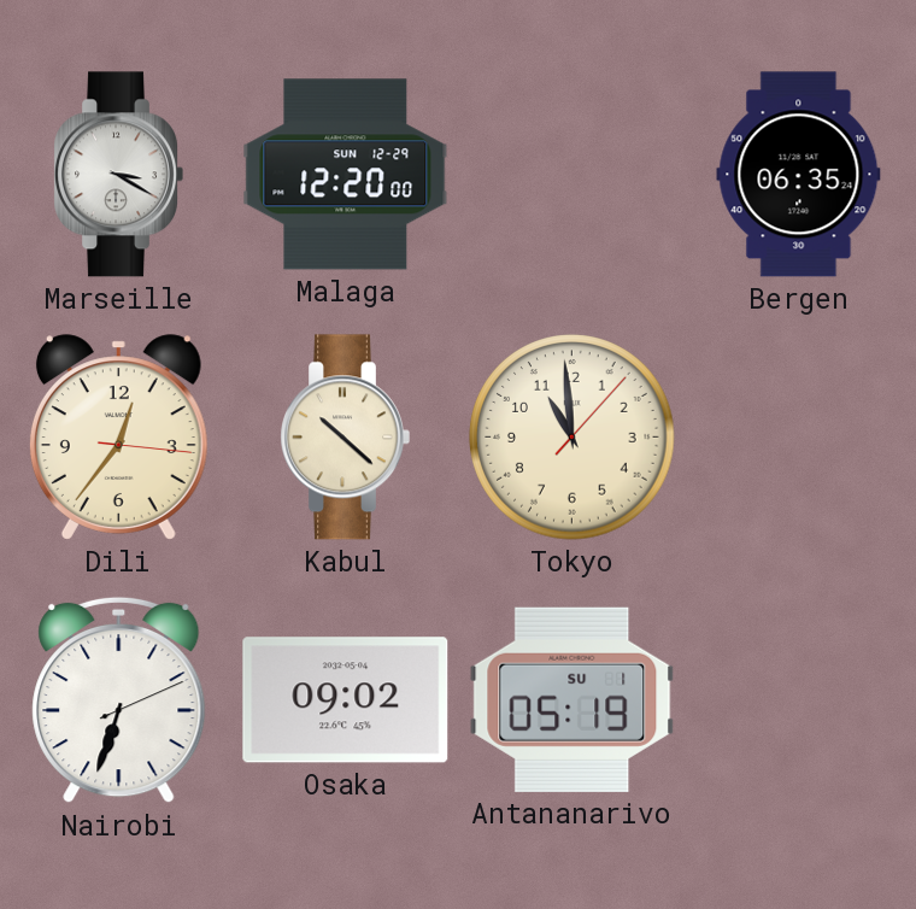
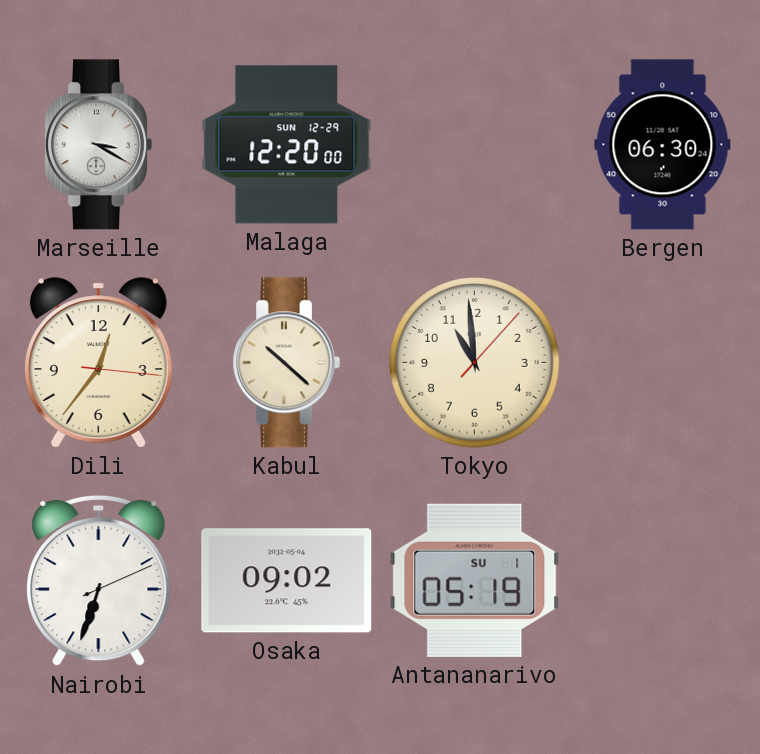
Bergen: 06:35 -> 06:30
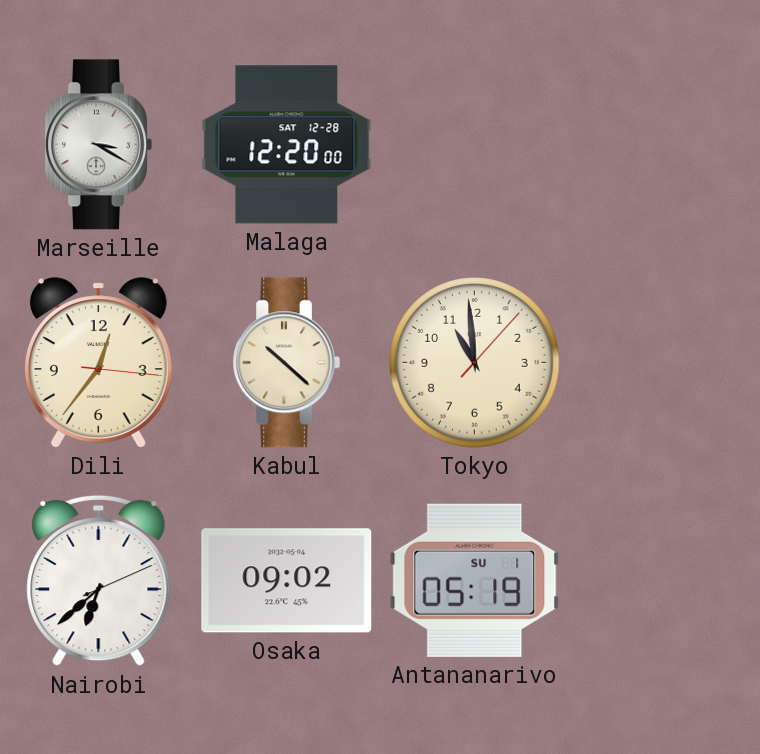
Malaga date: SUN 12-29 -> SAT 12-28
Bergen: 06:30 -> none
Nairobi: 6:33 -> 6:38
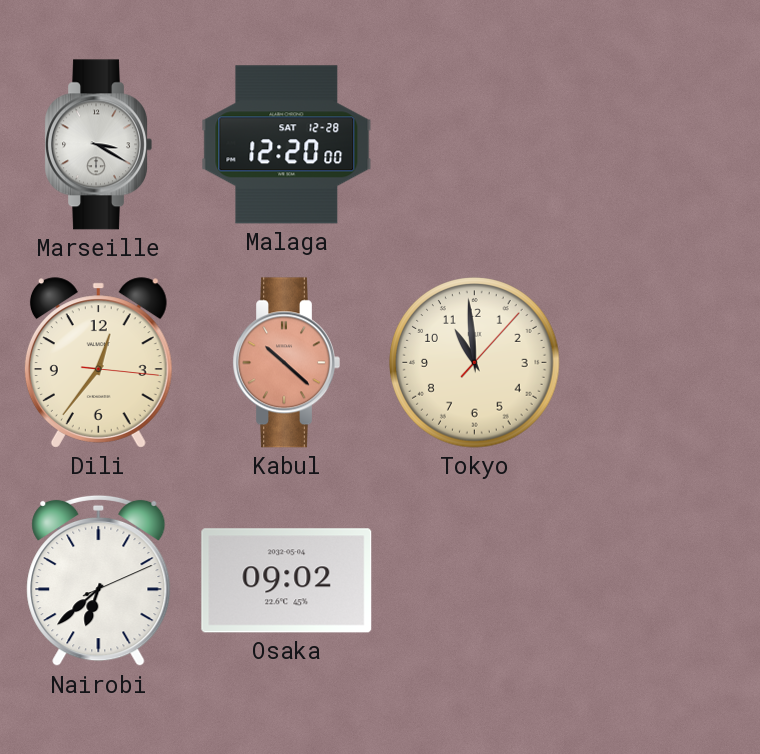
Kabul dial: cream -> salmon
Antananarivo: 05:19 -> none
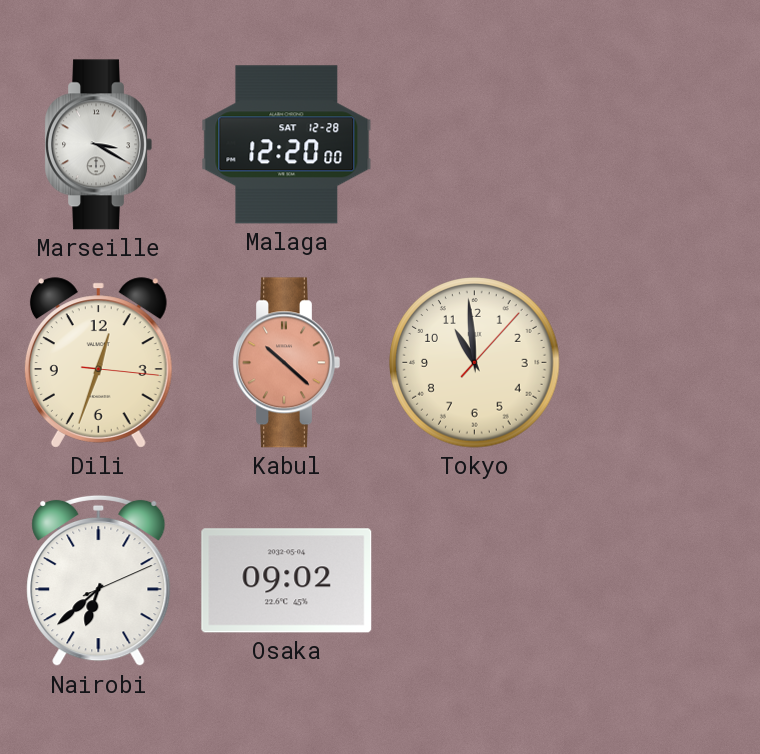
Dili: 12:36 -> 12:33
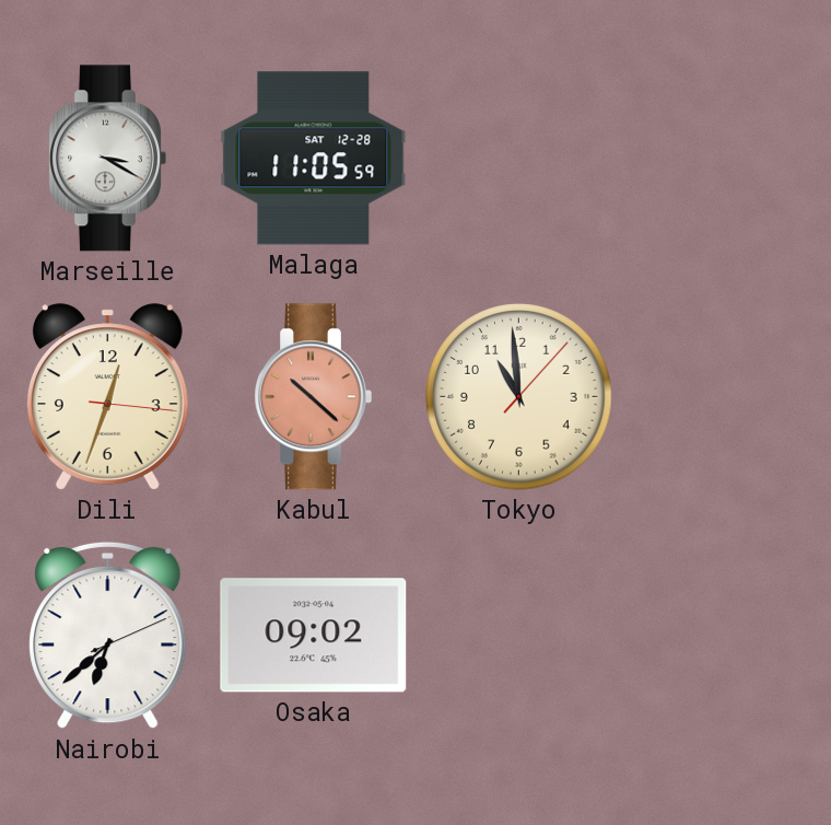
Malaga: 12:20 -> 11:05
